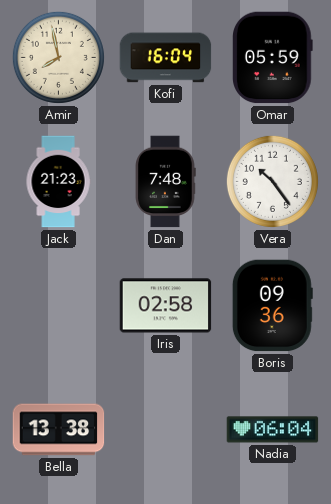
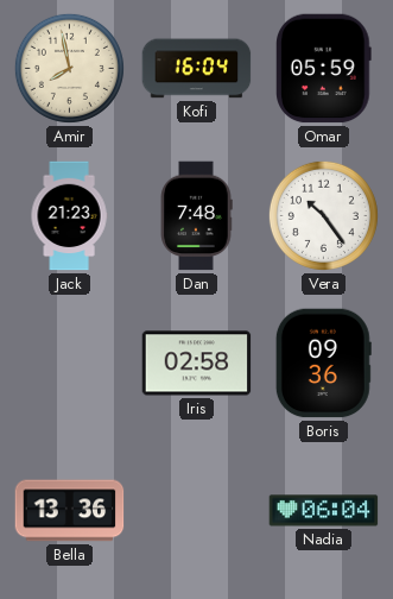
Bella: 13:38 -> 13:36
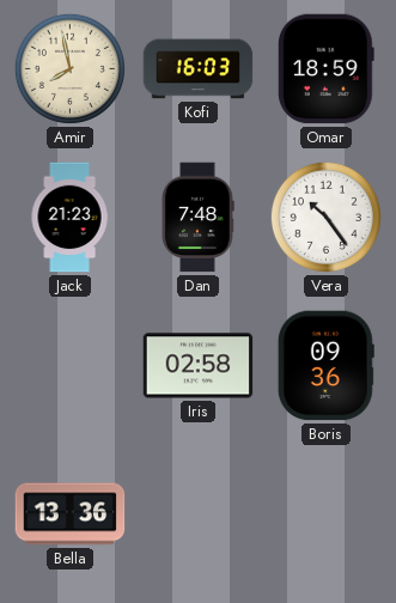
Kofi: 16:04 -> 16:03
Omar: 05:59 -> 18:59
Nadia: 06:04 -> none
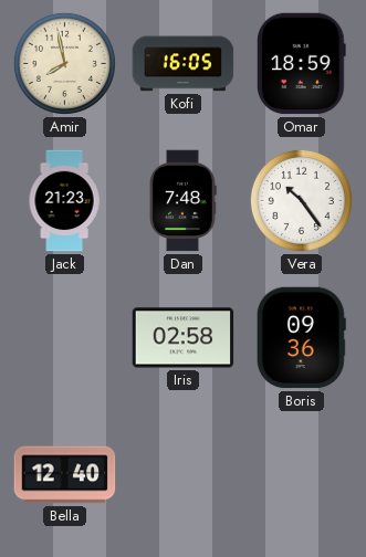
Kofi: 16:03 -> 16:05
Bella: 13:36 -> 12:40
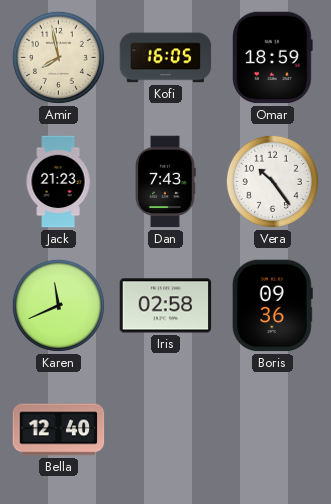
Dan: 7:48 -> 7:43
Karen: none -> 11:41
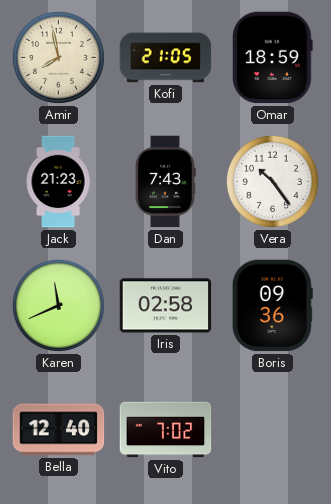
Kofi: 16:05 -> 21:05
Vito: none -> 7:02
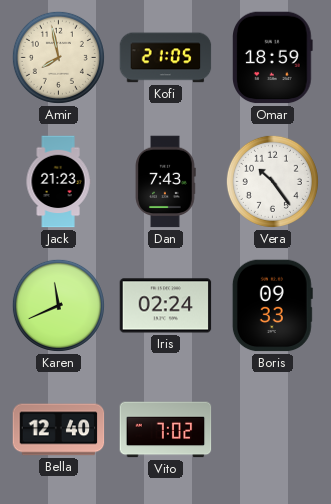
Iris: 02:58 -> 02:24
Boris: 09:36 -> 09:33
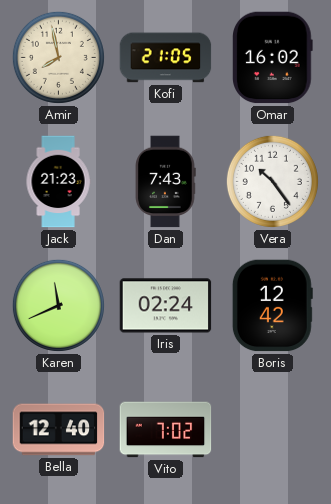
Omar: 18:59 -> 16:02
Boris: 09:33 -> 12:42
